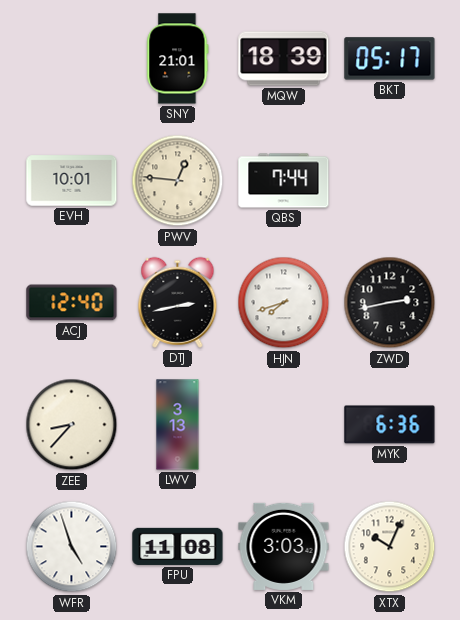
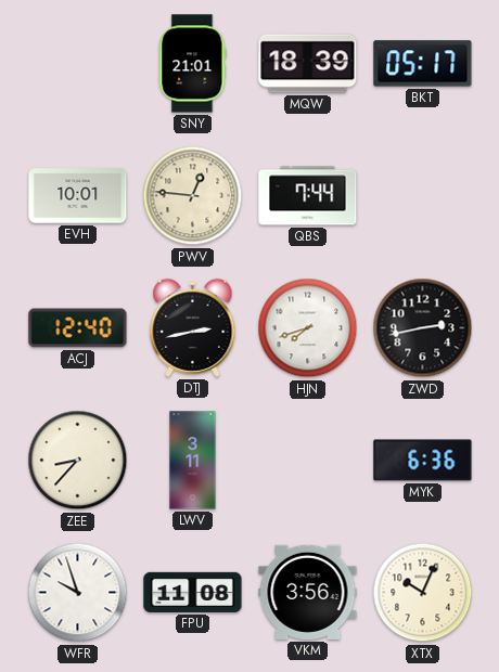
LWV: 3:13 -> 3:11
WFR: 4:57 -> 9:57
VKM: 3:03 -> 3:56
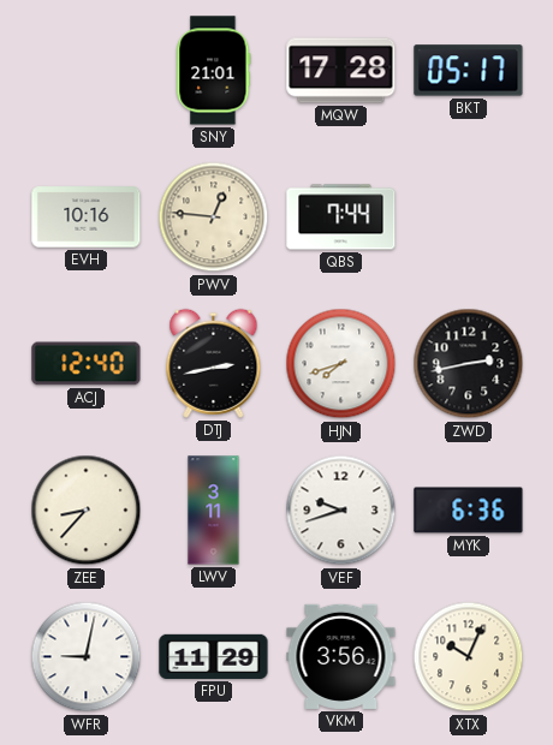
MQW: 18:39 -> 17:28
EVH: 10:01 -> 10:16
VEF: none -> 9:42
WFR: 9:57 -> 9:02
FPU: 11:08 -> 11:29
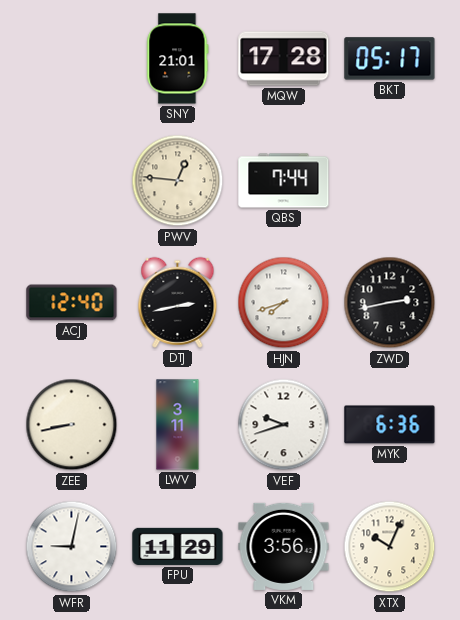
EVH: 10:16 -> none
ZEE: 8:37 -> 8:43
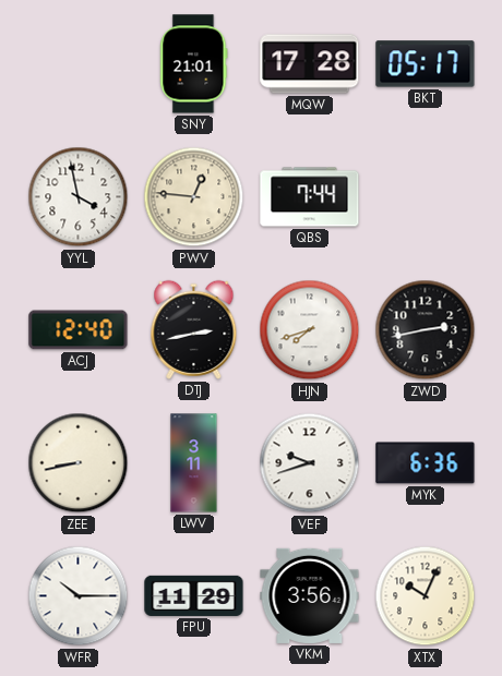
YYL: none -> 3:58
WFR: 9:02 -> 10:15
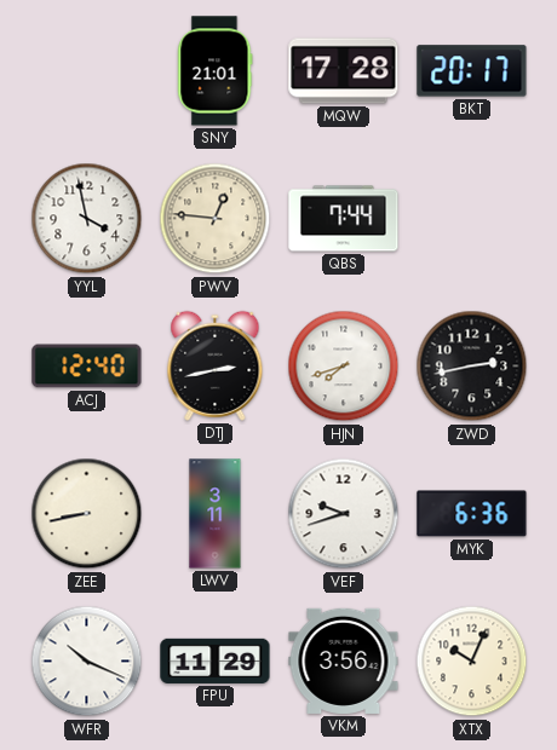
BKT: 05:17 -> 20:17
WFR: 10:15 -> 10:19
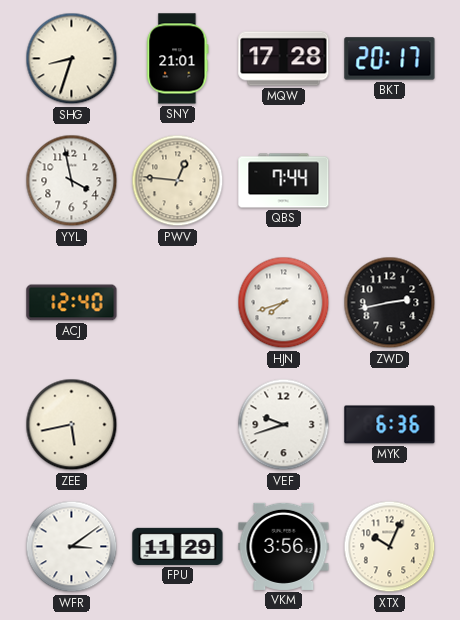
SHG: none -> 8:33
DTJ: 2:43 -> none
ZEE: 8:43 -> 5:43
LWV: 3:11 -> none
WFR: 10:19 -> 3:09
